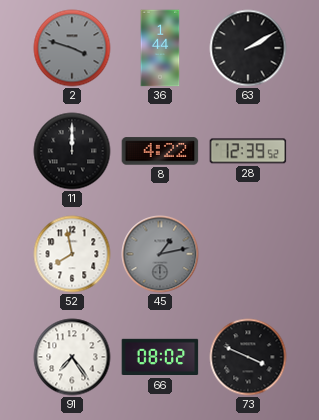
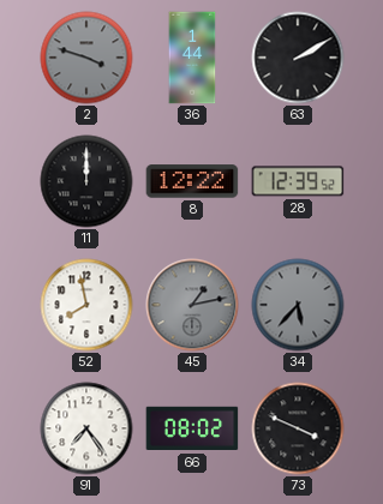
8: 4:22 -> 12:22
34: none -> 5:37
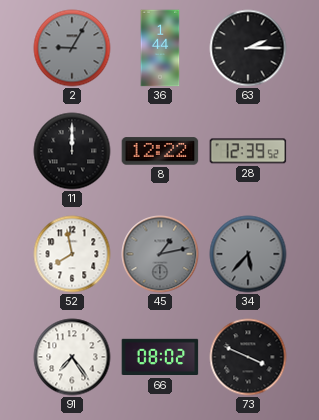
2: 3:48 -> 9:05
63: 2:10 -> 2:15
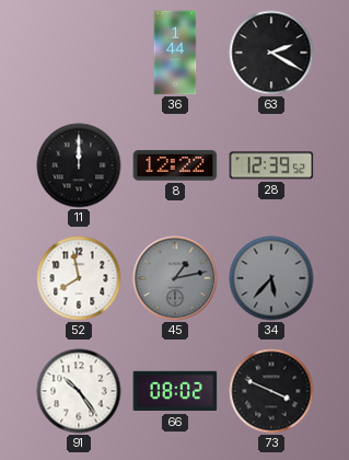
2: 9:05 -> none
63: 2:15 -> 2:20
91: 7:24 -> 10:24
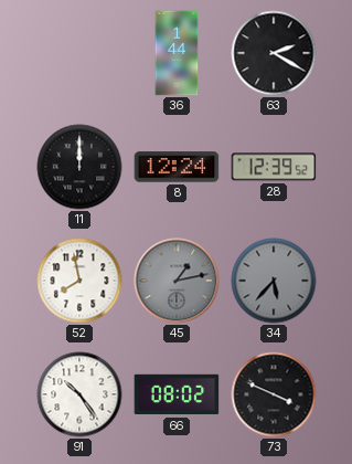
8: 12:22 -> 12:24
